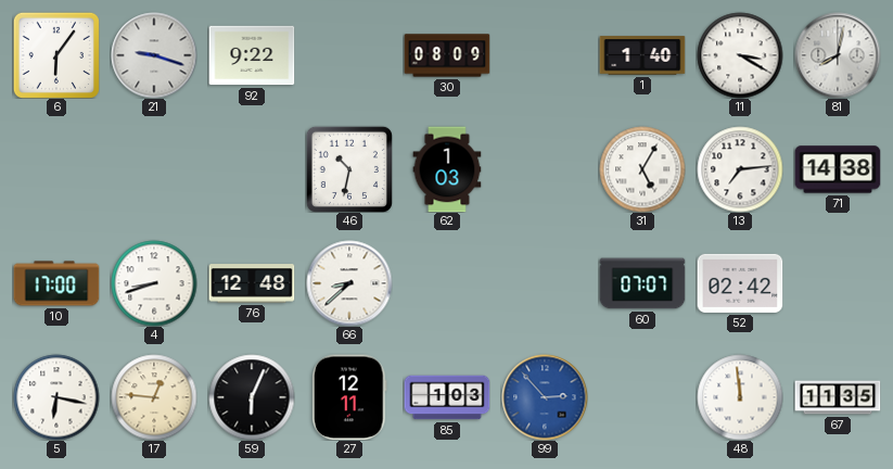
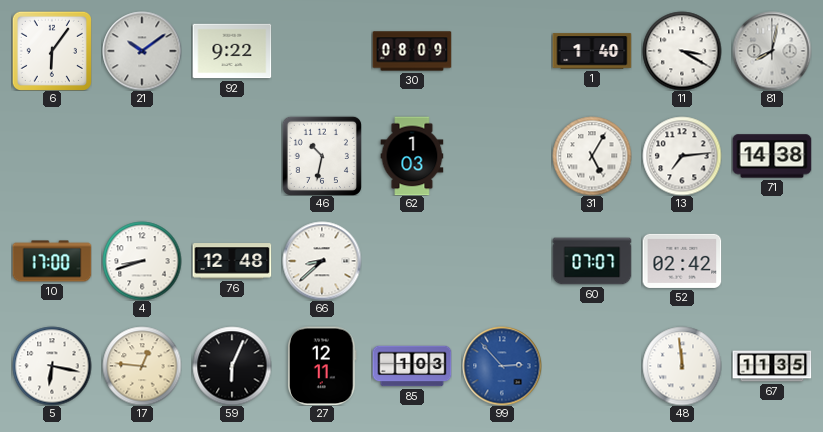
21: 9:18 -> 10:09
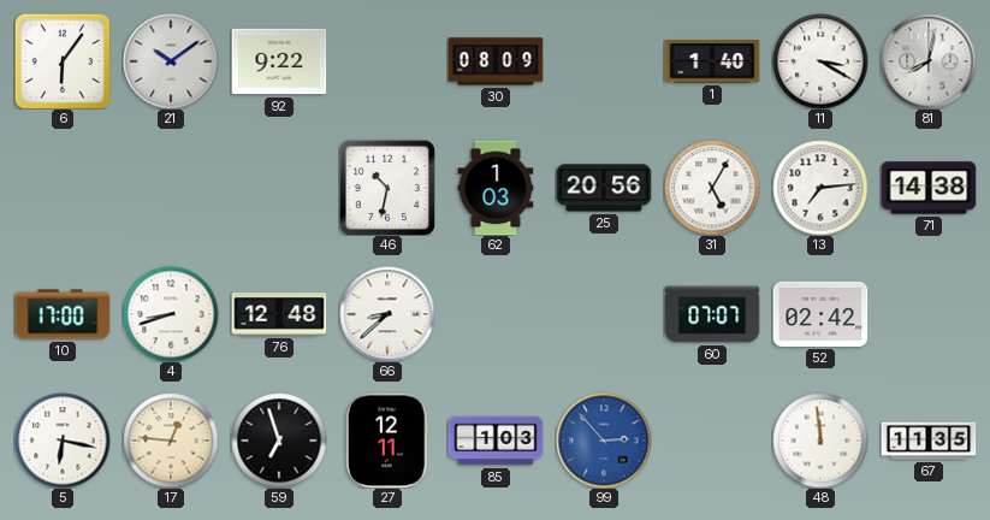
25: none -> 20:56
59: 6:04 -> 6:57
